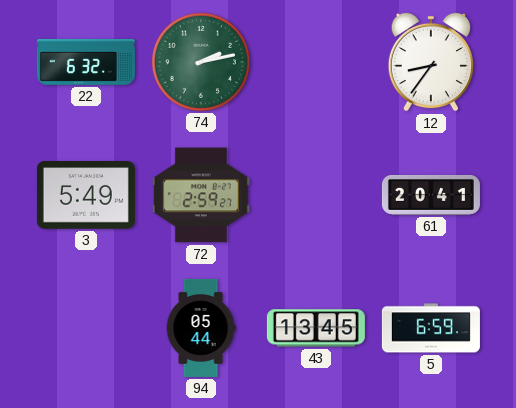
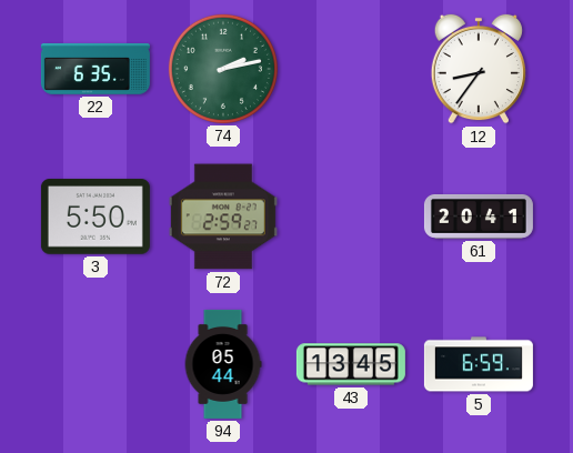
22: 6:32 -> 6:35
3: 5:49 -> 5:50
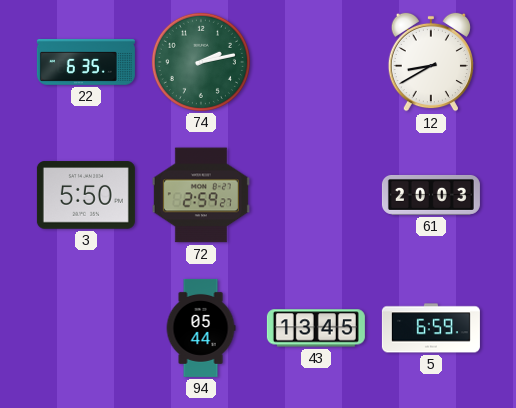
12: 8:36 -> 8:40
61: 20:41 -> 20:03
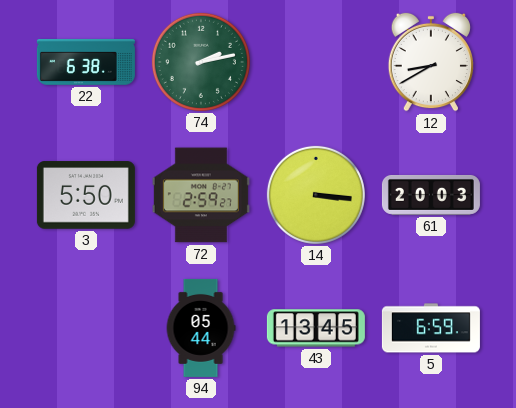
22: 6:35 -> 6:38
14: none -> 3:16
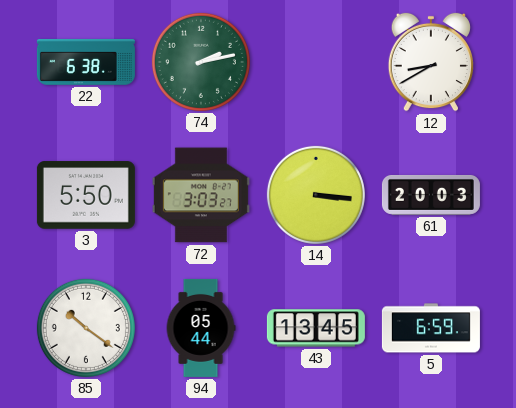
72: 2:59 -> 3:03
85: none -> 10:21
